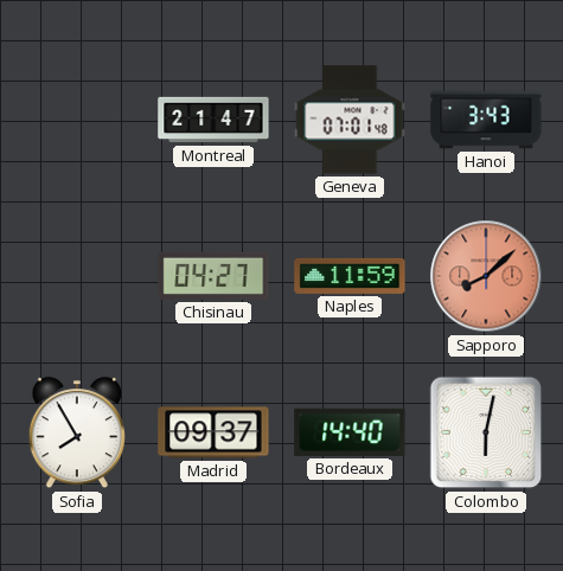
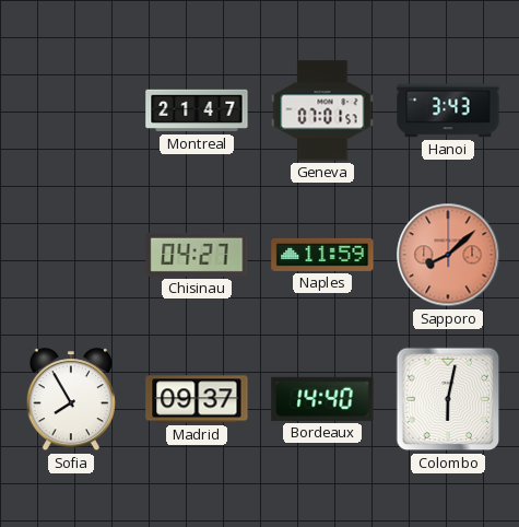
Geneva: 07:01:48 -> 07:01:57
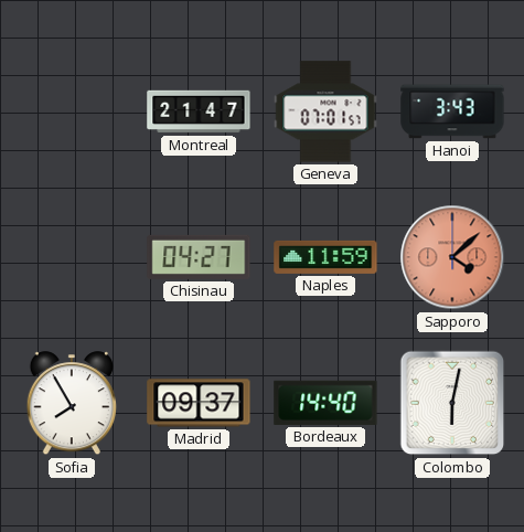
Sapporo: 8:08 -> 4:08
